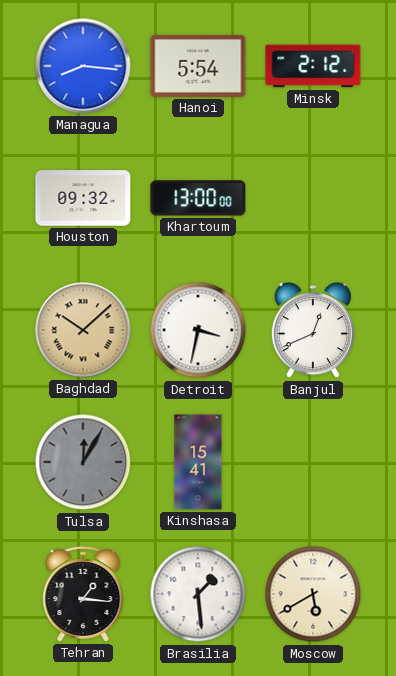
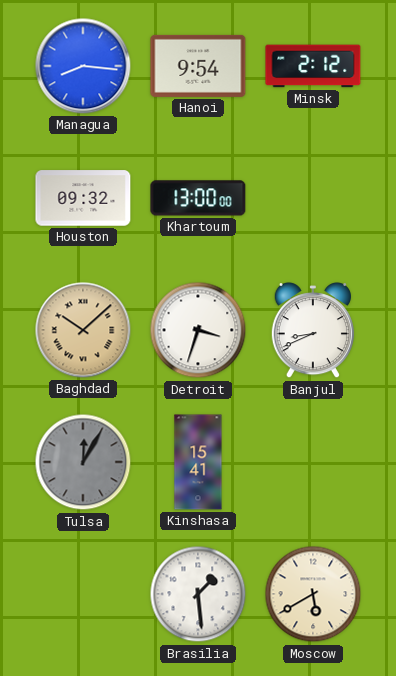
Hanoi: 5:54 -> 9:54
Detroit: 3:32 -> 3:33
Banjul: 12:41 -> 8:41
Tehran: 1:16 -> none
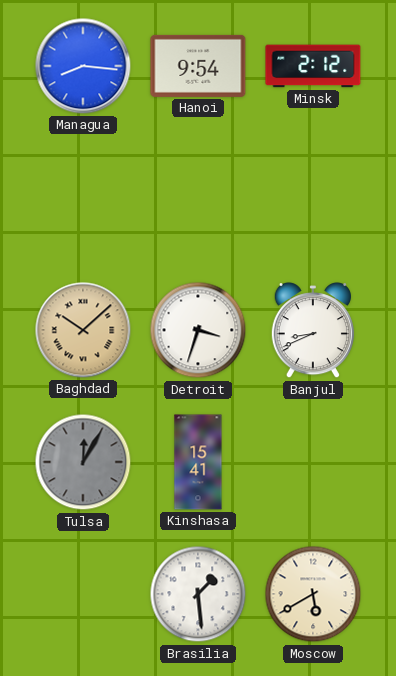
Houston: 09:32 -> none
Khartoum: 13:00 -> none
